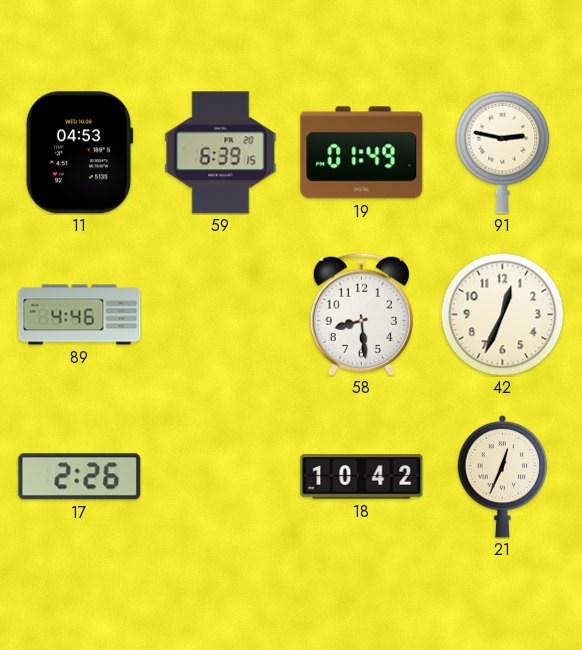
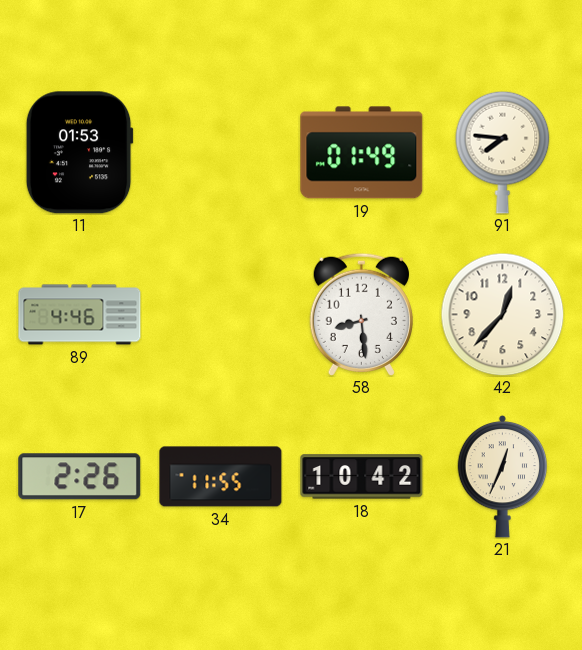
11: 04:53 -> 01:53
59: 6:39 -> none
91: 2:47 -> 7:46
42: 12:34 -> 12:37
34: none -> 11:55
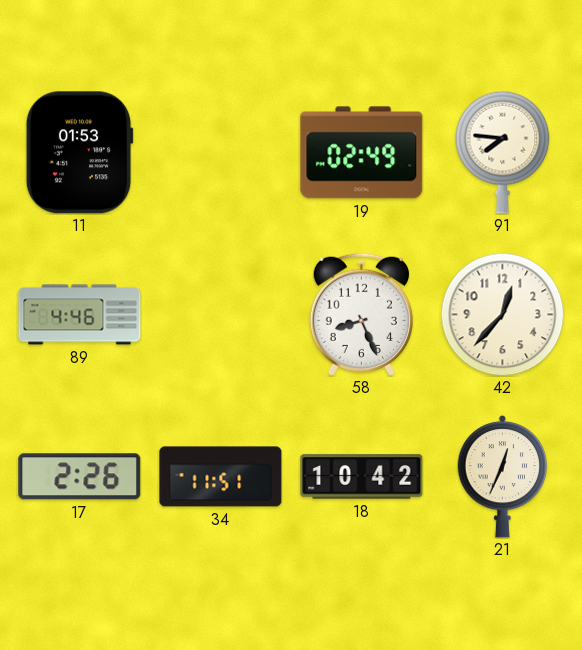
19: 01:49 -> 02:49
58: 8:29 -> 8:26
34: 11:55 -> 11:51
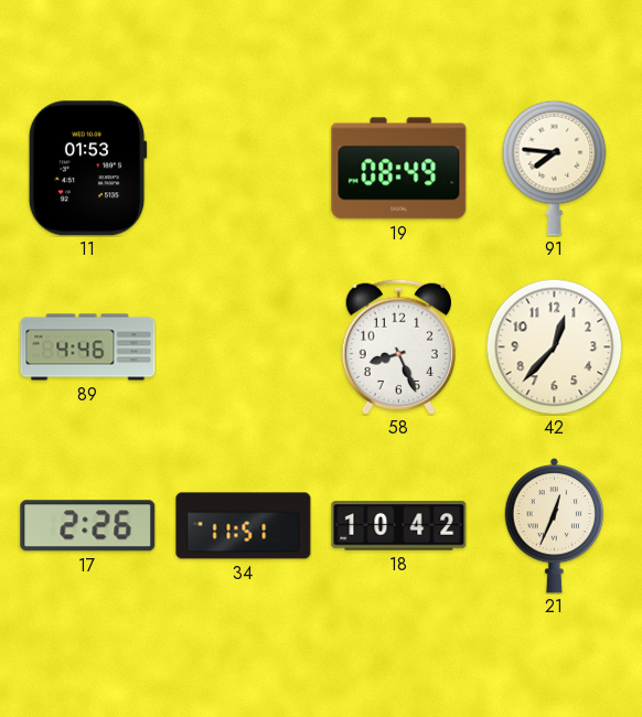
19: 02:49 -> 08:49
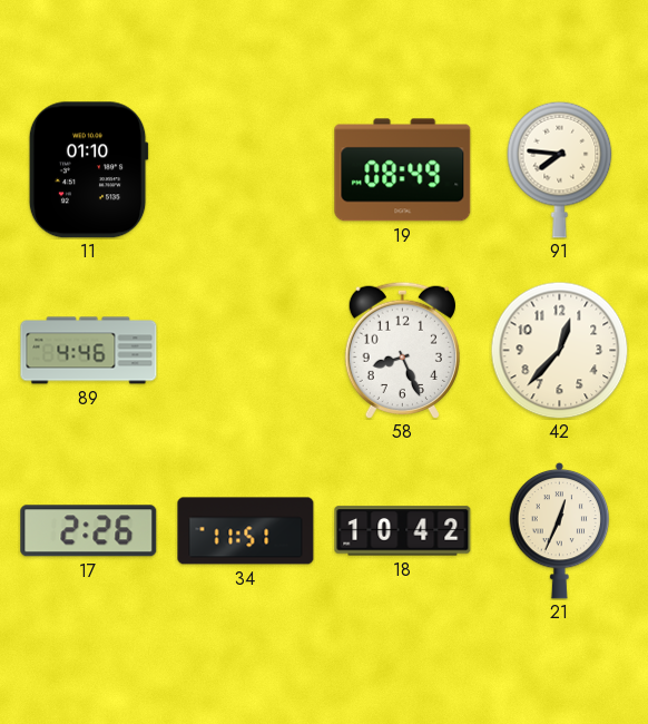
11: 01:53 -> 01:10
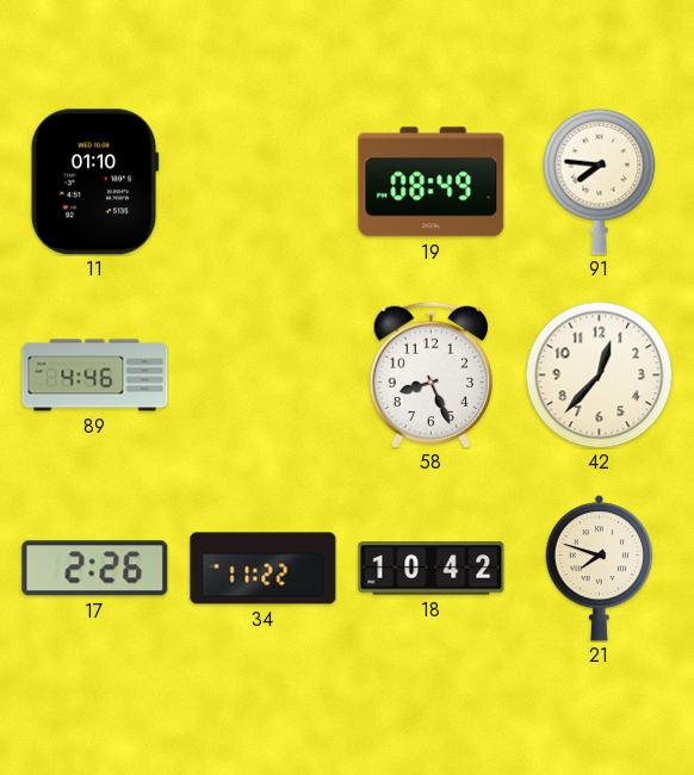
34: 11:51 -> 11:22
21: 12:34 -> 7:48
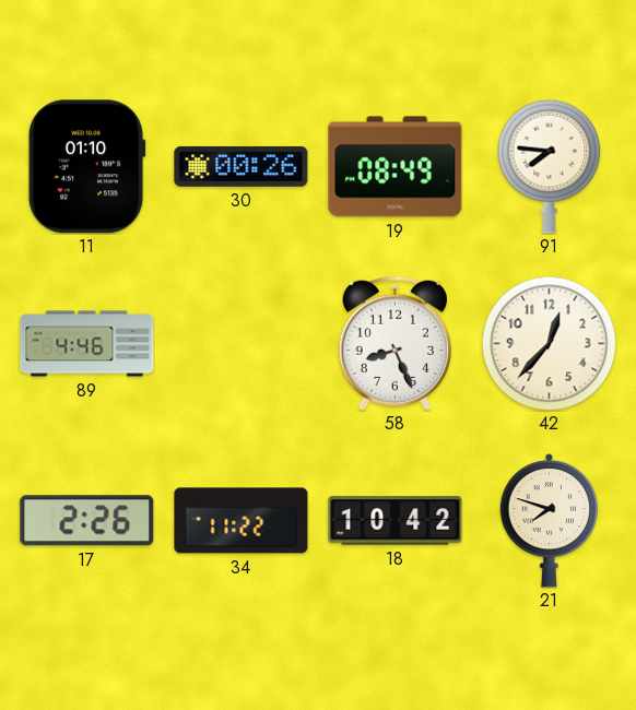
30: none -> 00:26
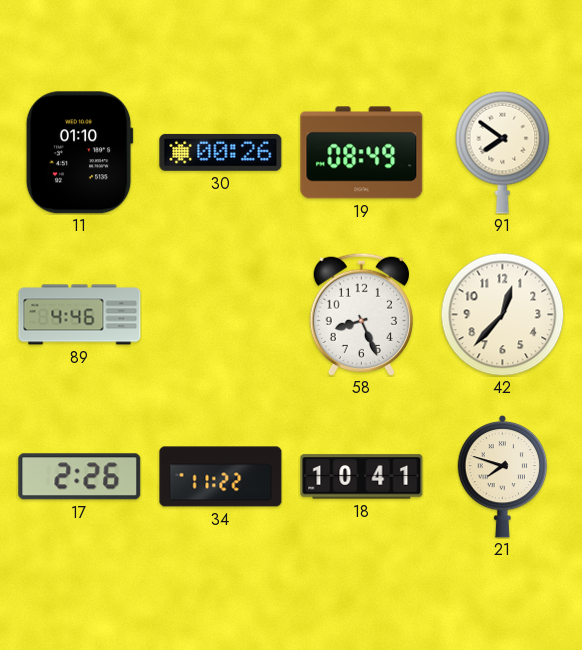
91: 7:46 -> 7:51
18: 10:42 -> 10:41
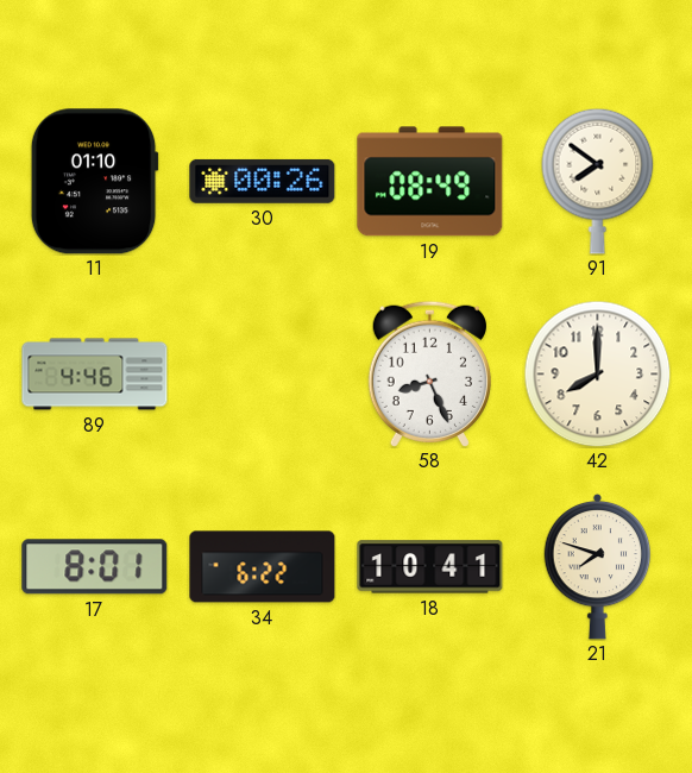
42: 12:37 -> 8:00
17: 2:26 -> 8:01
34: 11:22 -> 6:22
